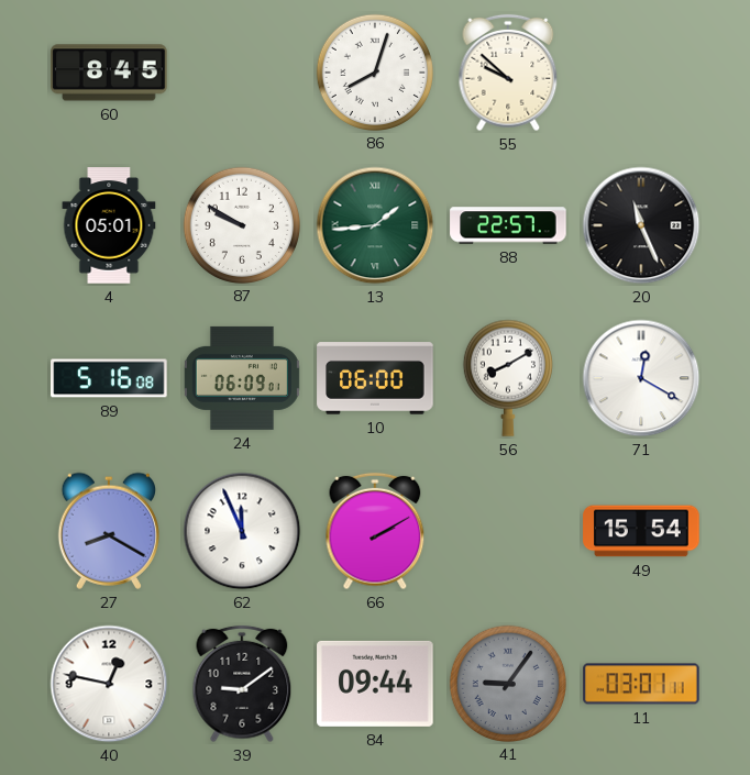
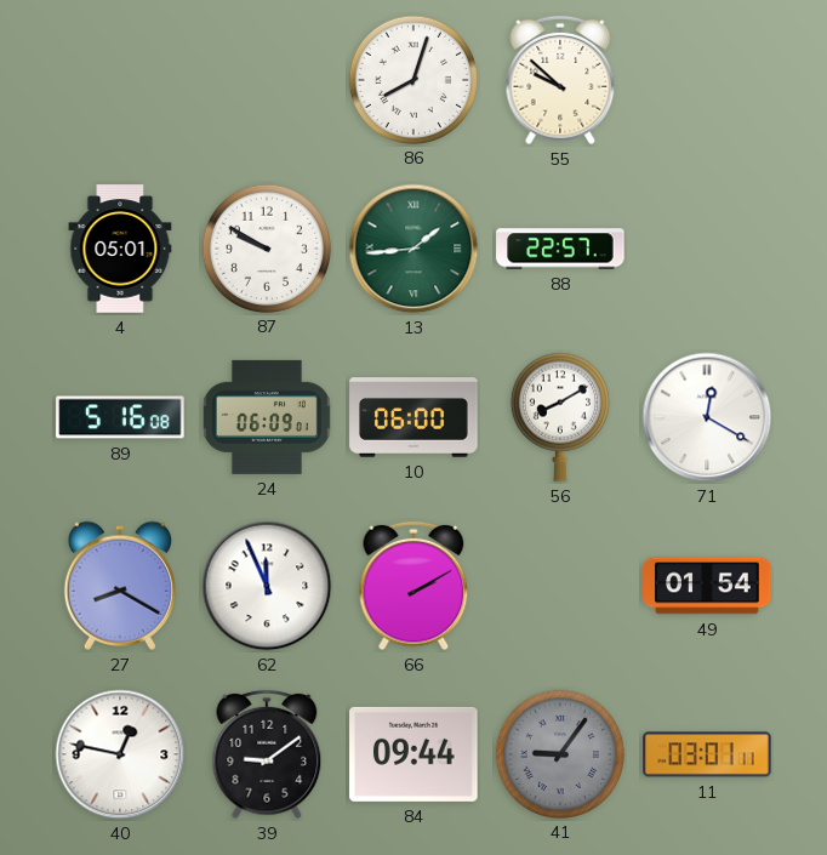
60: 8:45 -> none
20: 11:26 -> none
49: 15:54 -> 01:54
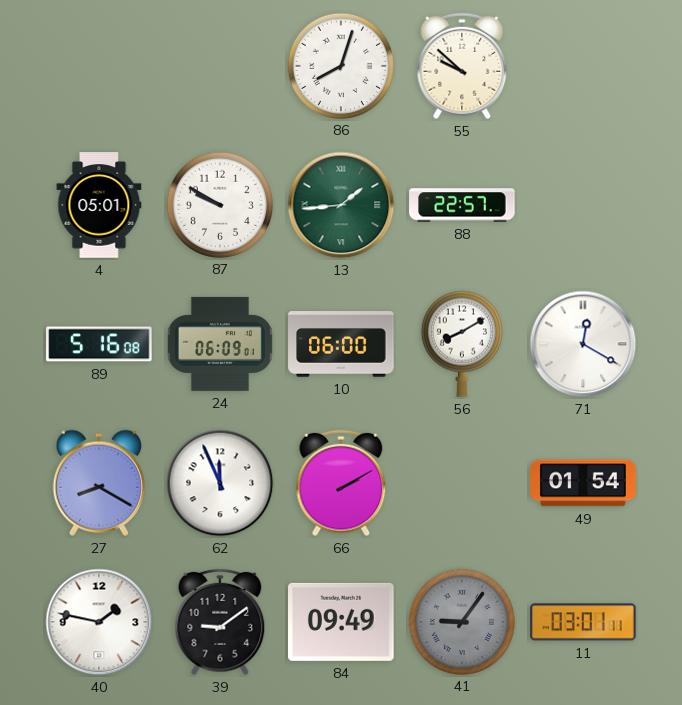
40: 12:47 -> 1:47
84: 09:44 -> 09:49
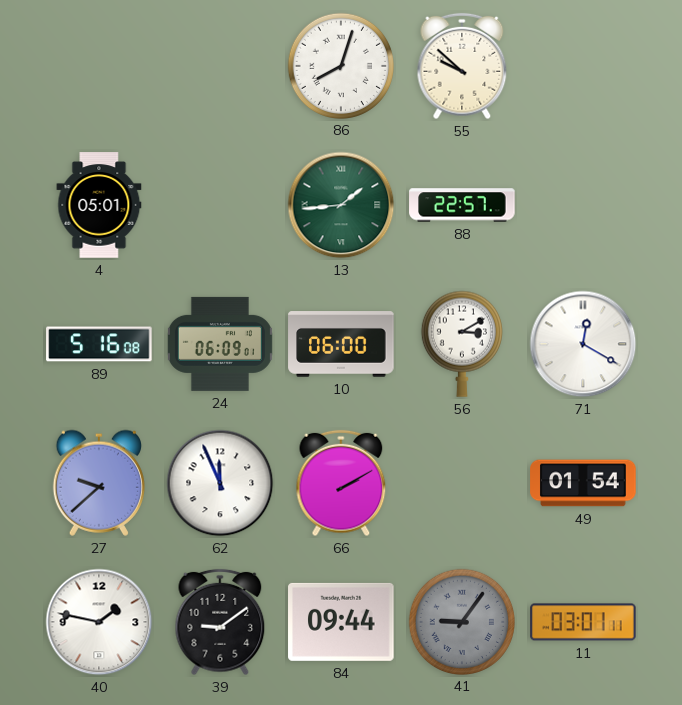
87: 9:50 -> none
56: 8:10 -> 3:10
27: 8:20 -> 9:38
84: 09:49 -> 09:44
